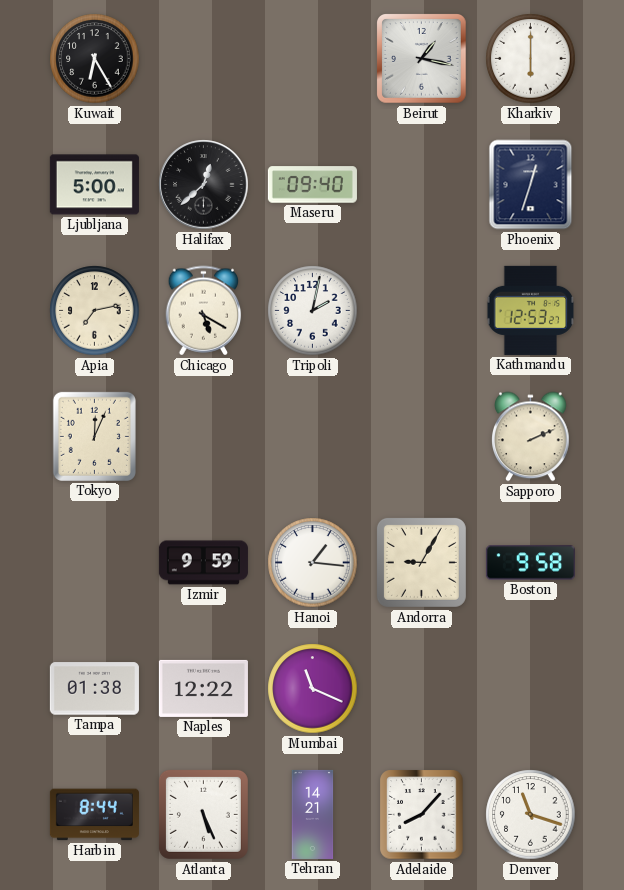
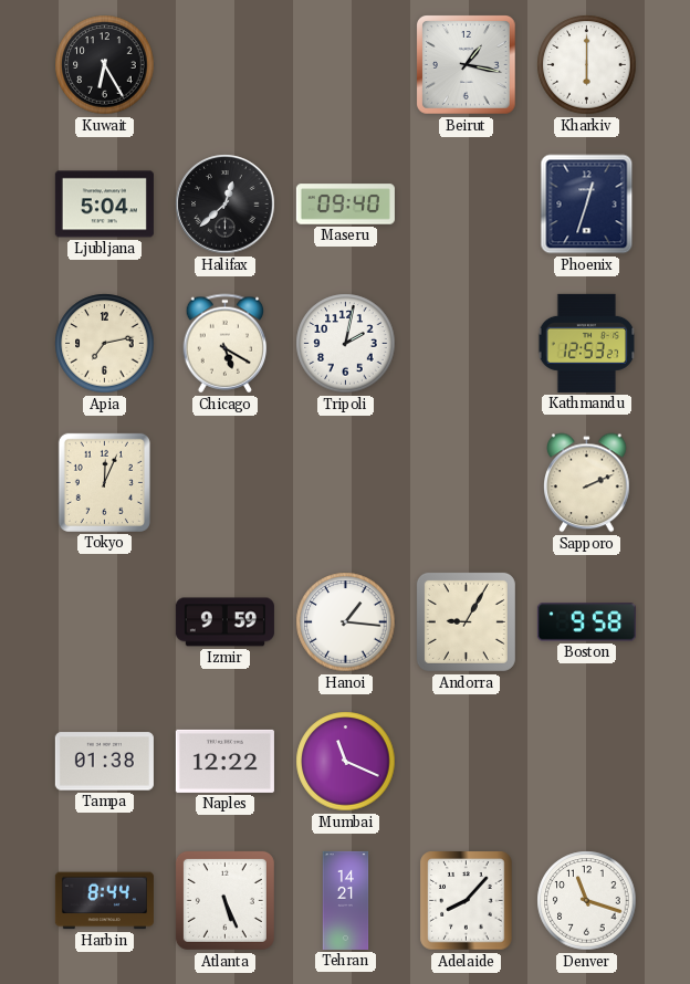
Ljubljana: 5:00 -> 5:04
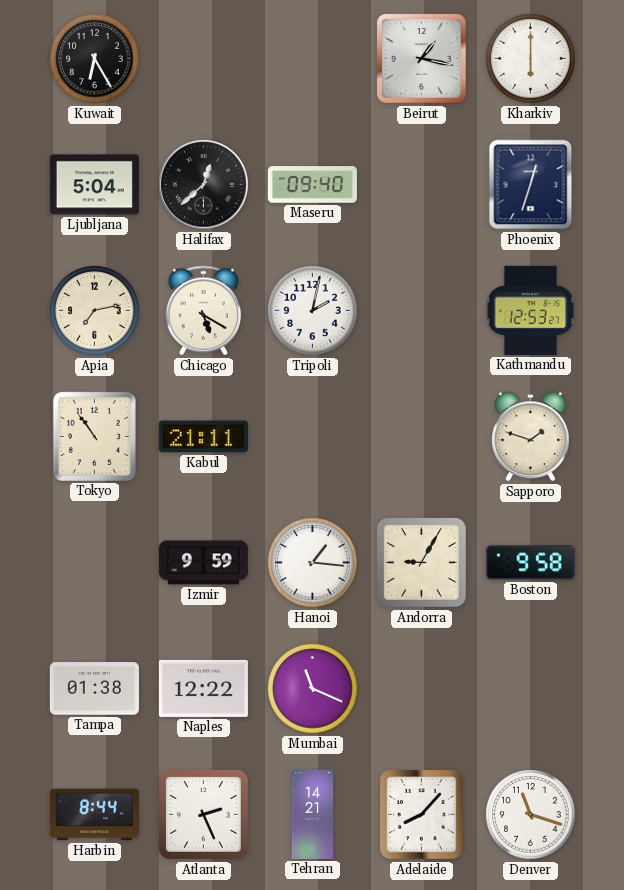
Tokyo: 12:04 -> 10:54
Kabul: none -> 21:11
Sapporo: 2:11 -> 1:48
Atlanta: 5:26 -> 2:26
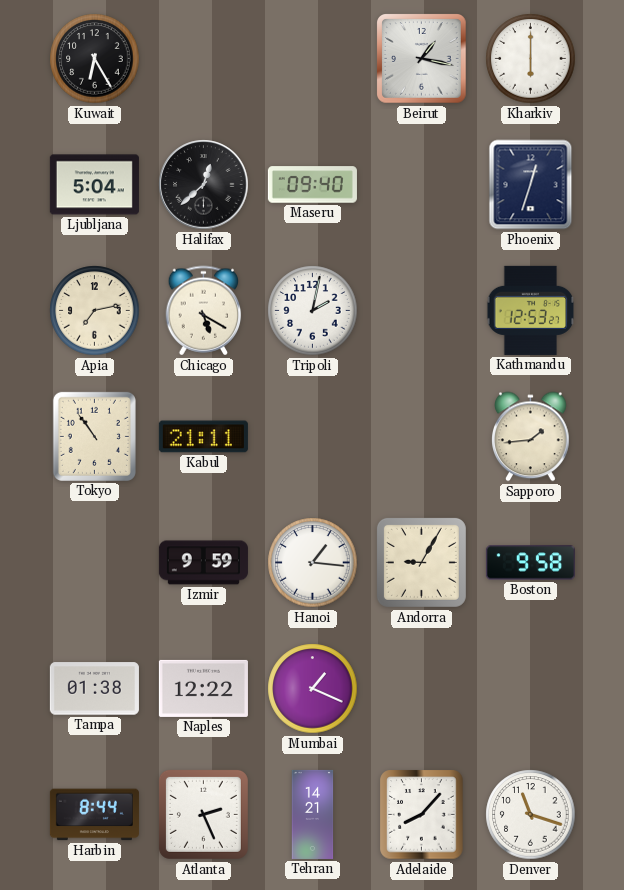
Sapporo: 1:48 -> 1:44
Mumbai: 11:19 -> 1:19
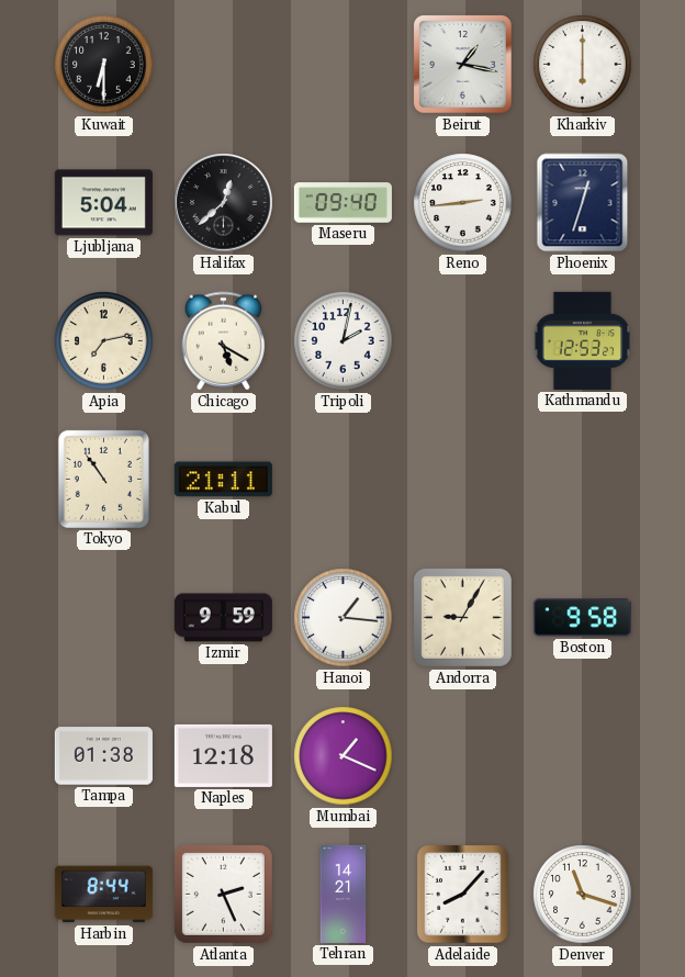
Kuwait: 6:25 -> 6:30
Reno: none -> 2:44
Sapporo: 1:44 -> none
Naples: 12:22 -> 12:18
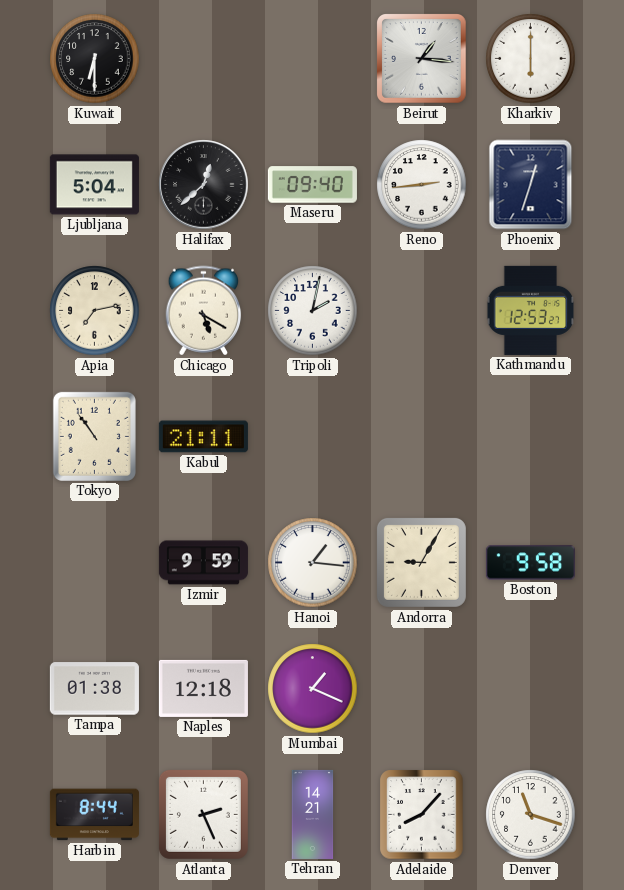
Beirut: 1:17 -> 1:16
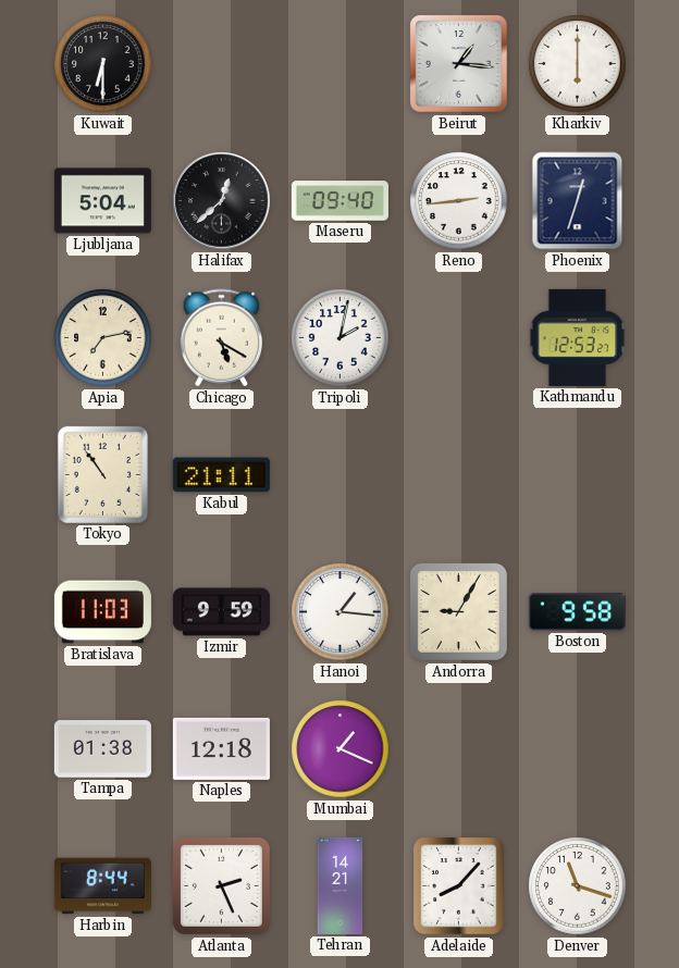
Bratislava: none -> 11:03
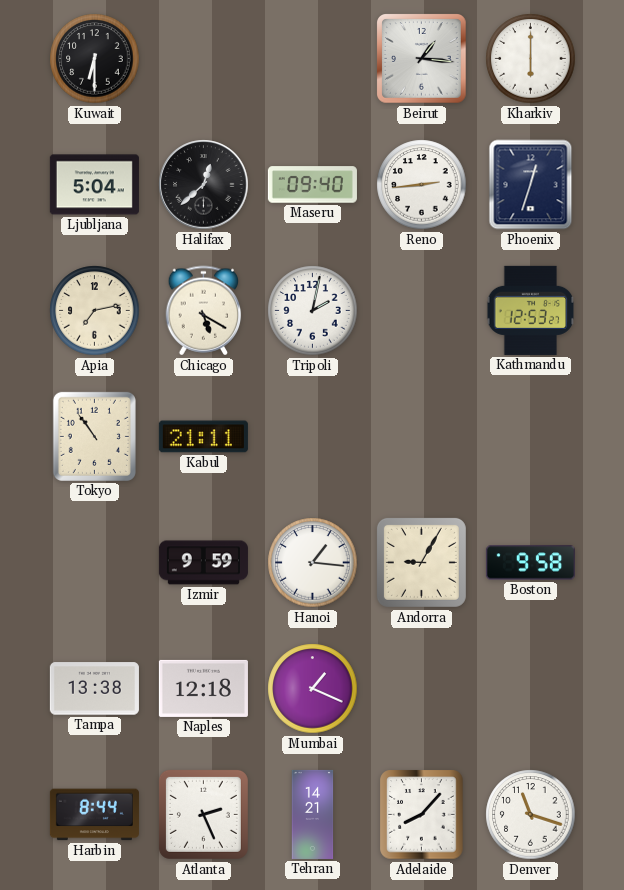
Bratislava: 11:03 -> none
Tampa: 01:38 -> 13:38
